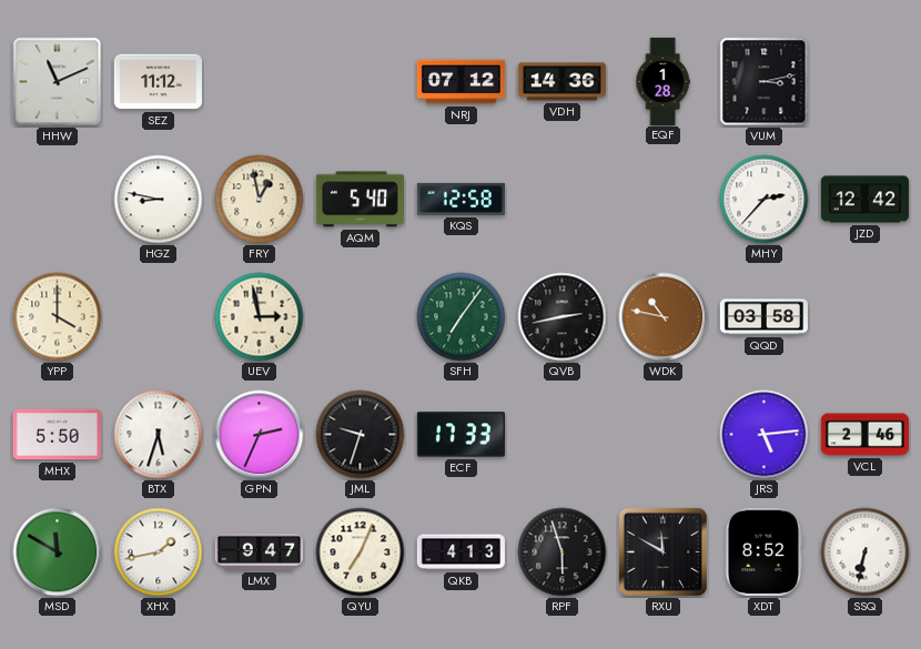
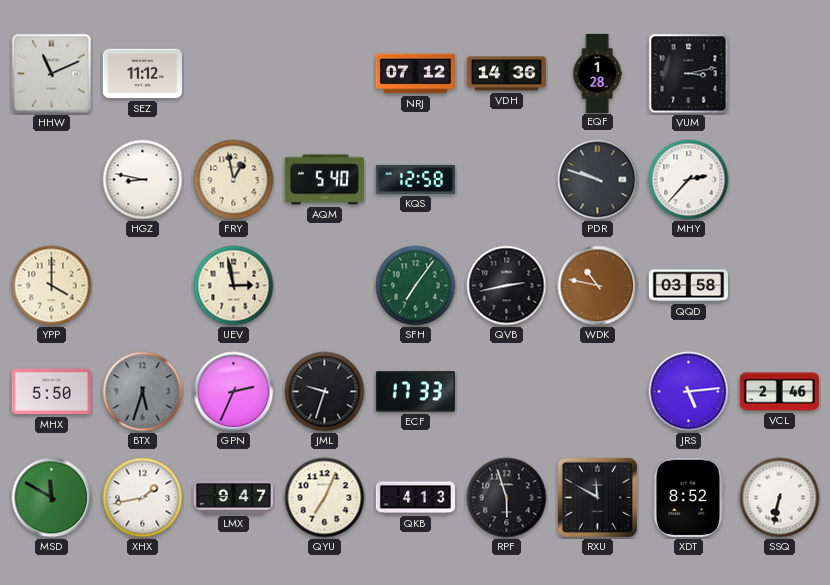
PDR: none -> 9:48
JZD: 12:42 -> none
BTX dial: white -> grey
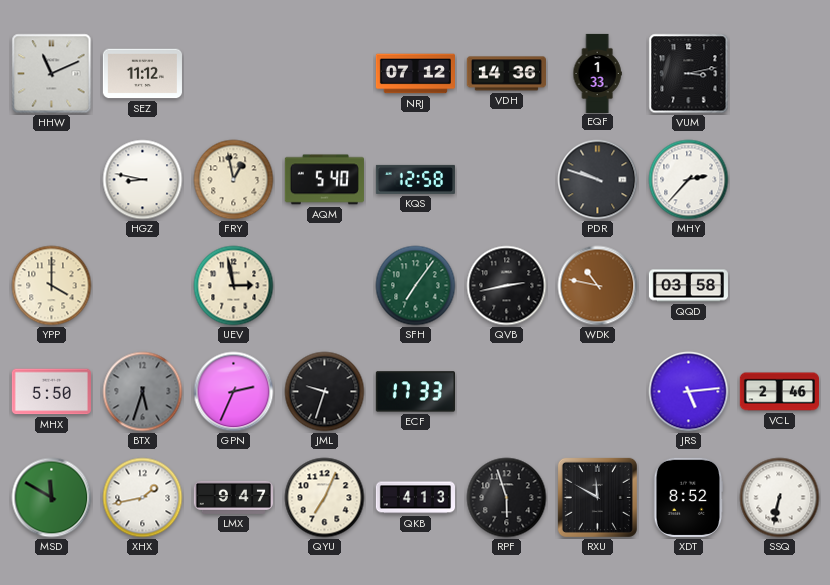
EQF: 1:28 -> 1:33
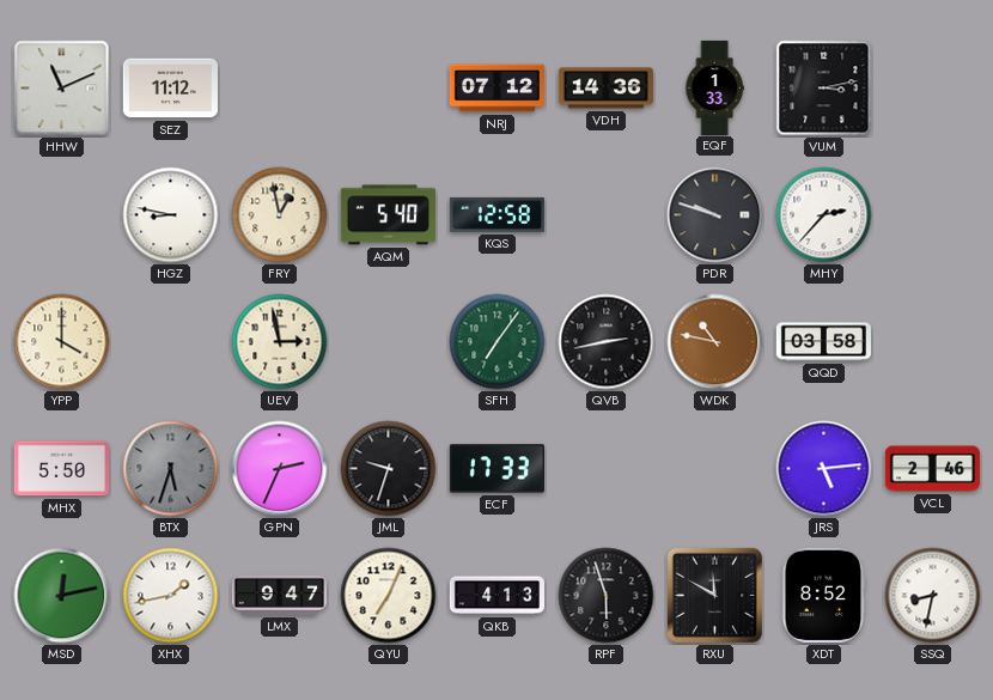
MSD: 11:50 -> 12:13
SSQ: 6:32 -> 8:32
